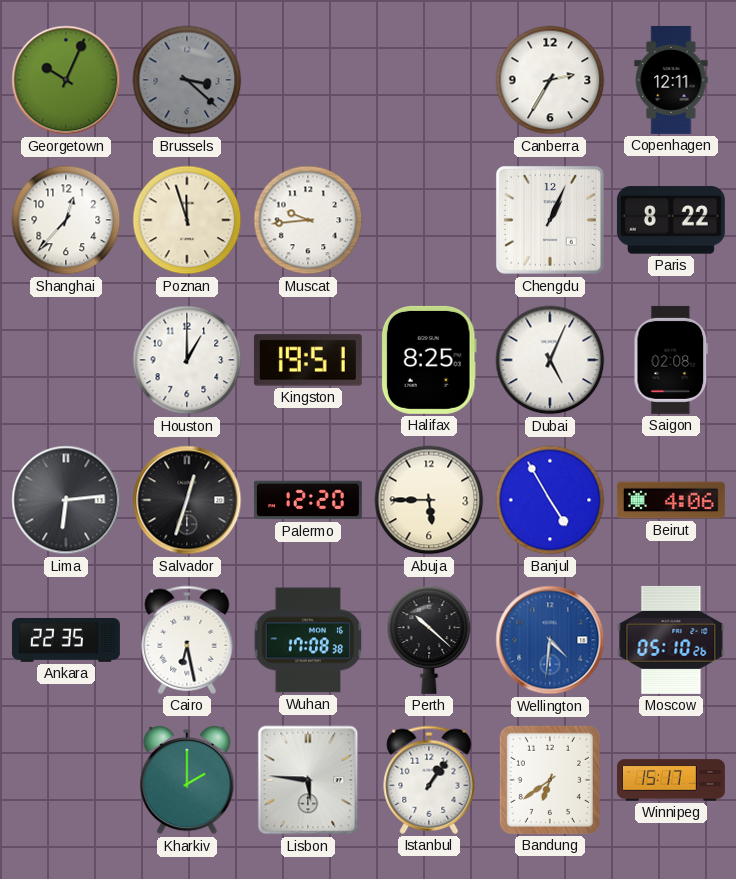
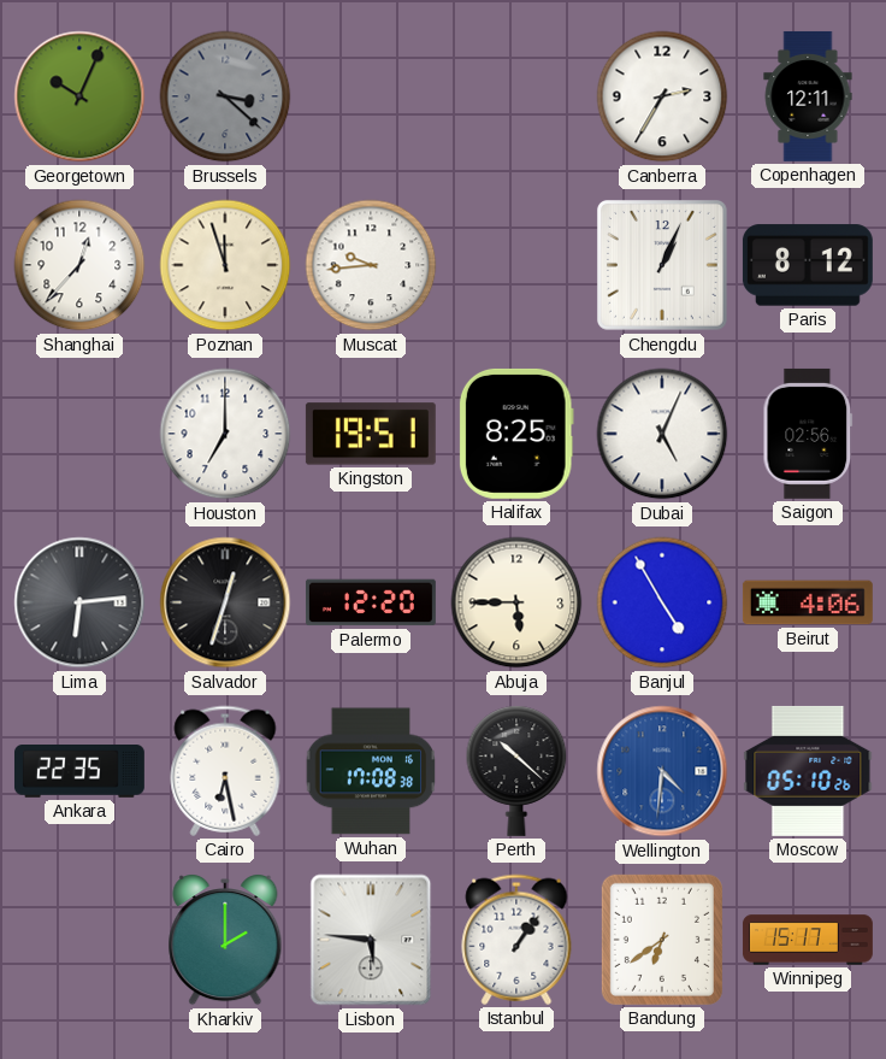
Paris: 8:22 -> 8:12
Houston: 1:00 -> 7:00
Saigon: 02:08 -> 02:56
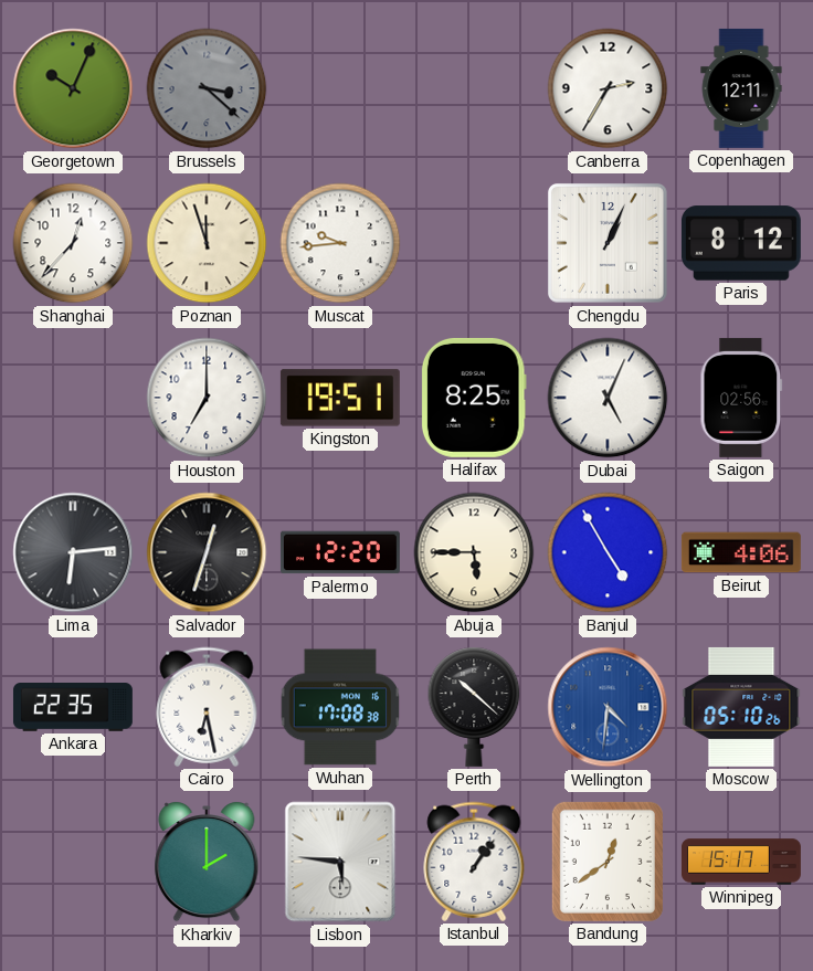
Bandung: 6:39 -> 12:39
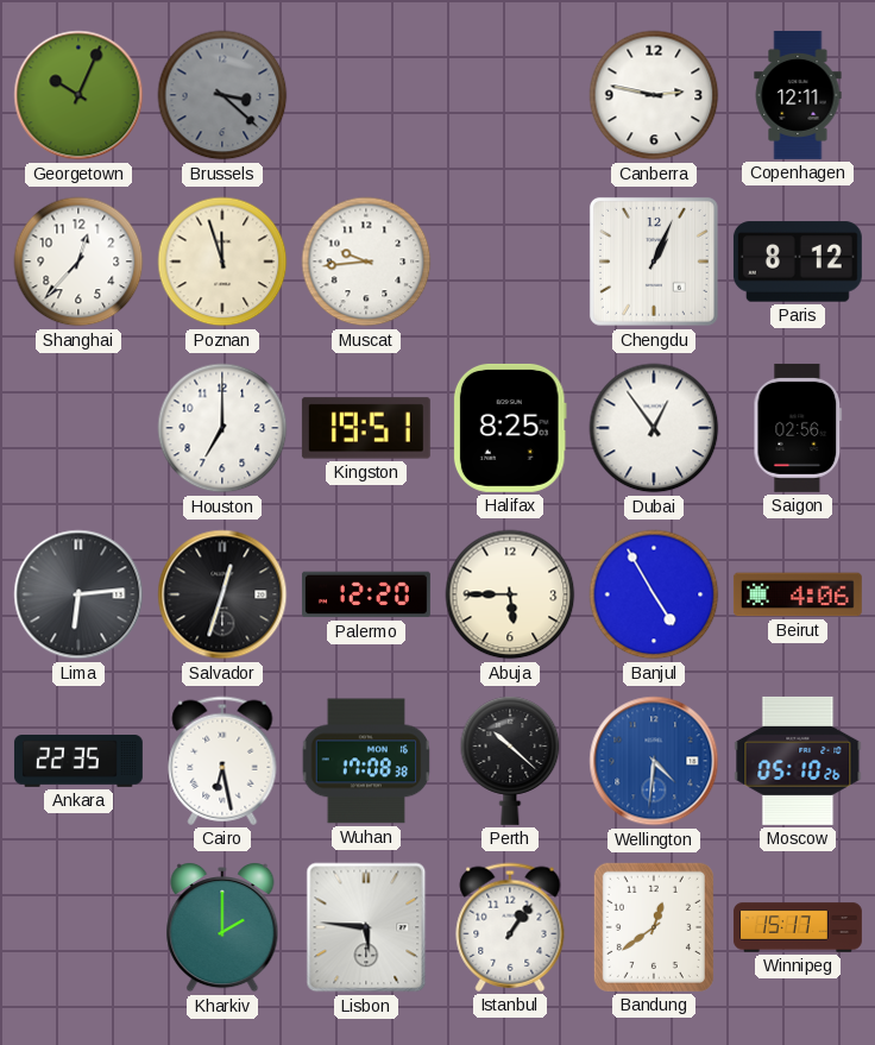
Canberra: 2:35 -> 2:47
Dubai: 5:04 -> 12:54
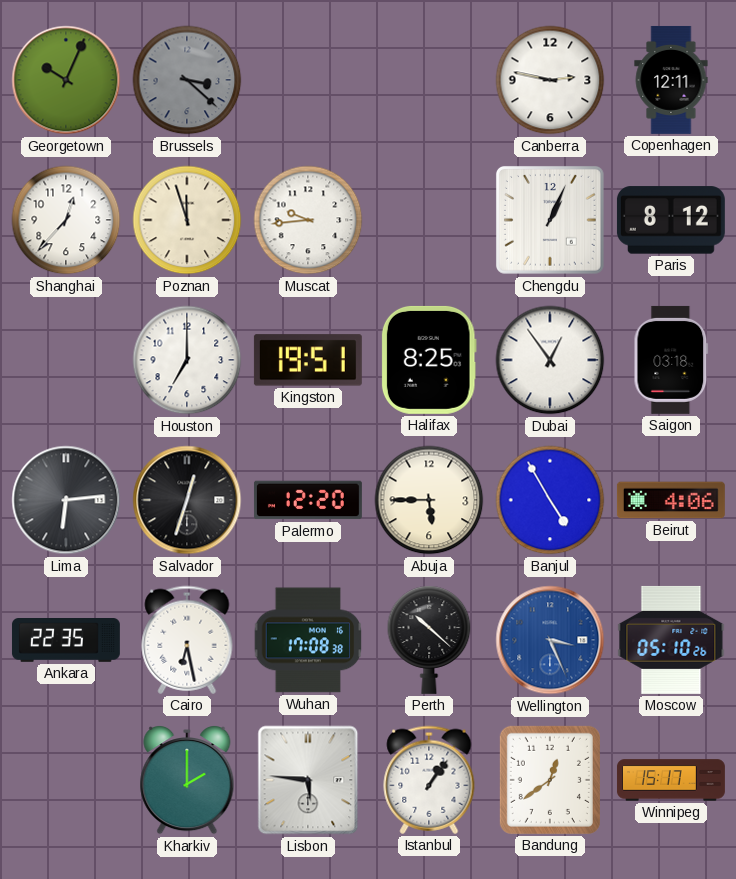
Saigon: 02:56 -> 03:18
Wellington: 4:31 -> 3:26
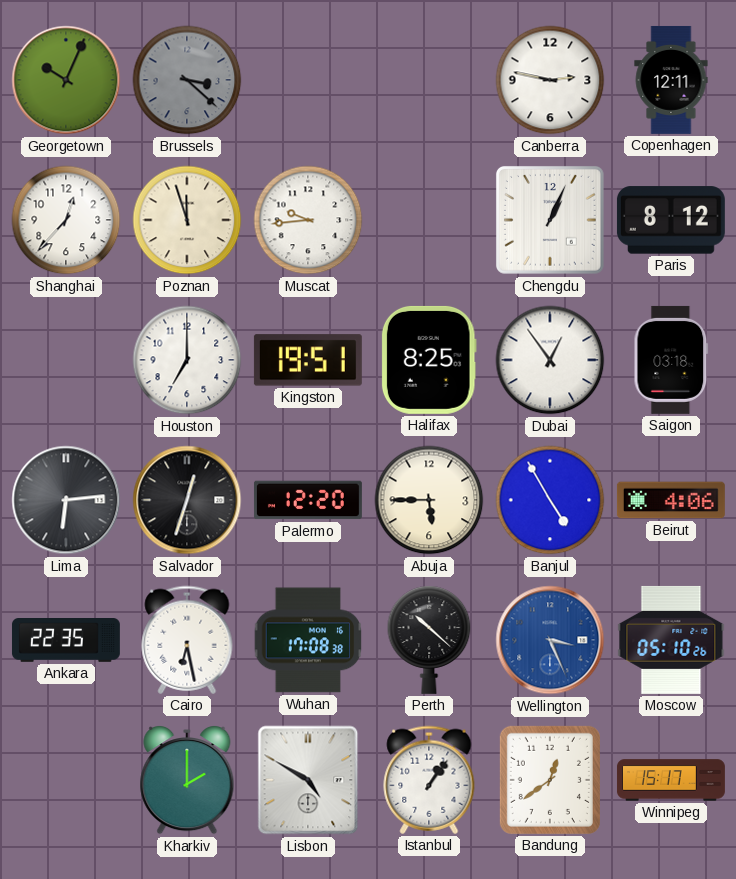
Lisbon: 5:46 -> 4:50
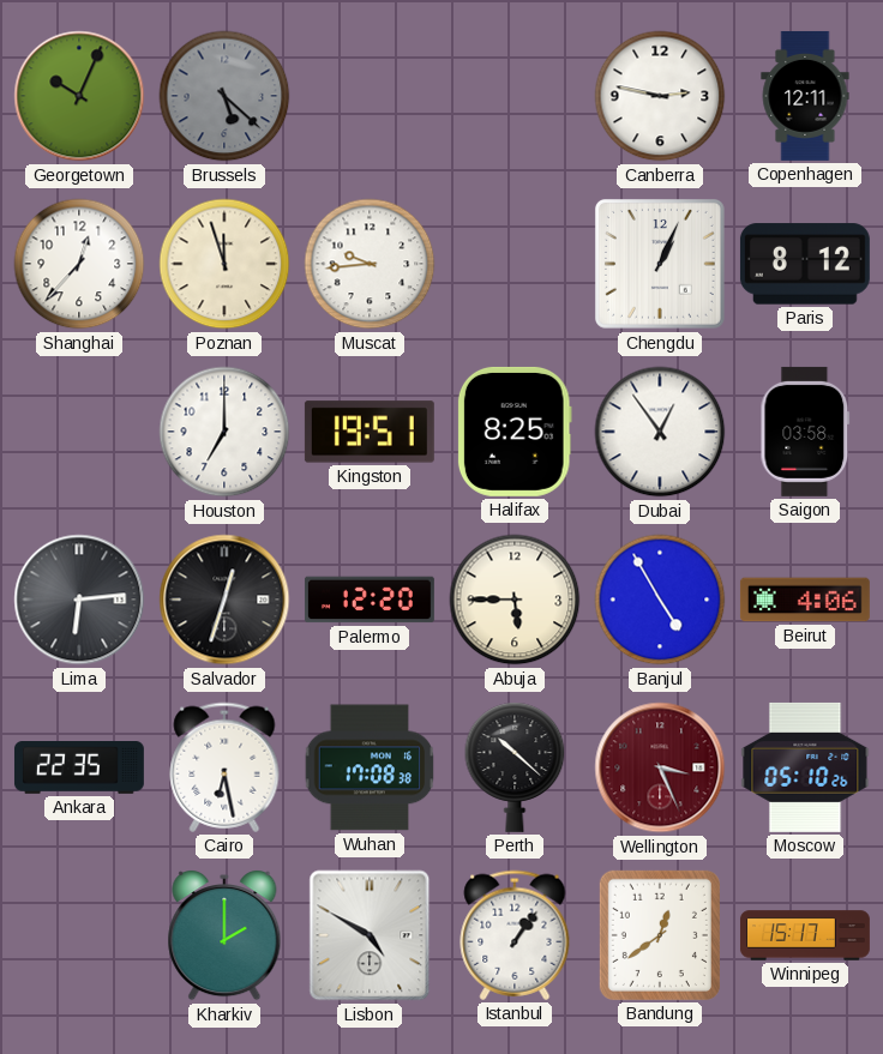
Brussels: 3:22 -> 5:22
Saigon: 03:18 -> 03:58
Wellington dial: blue -> burgundy
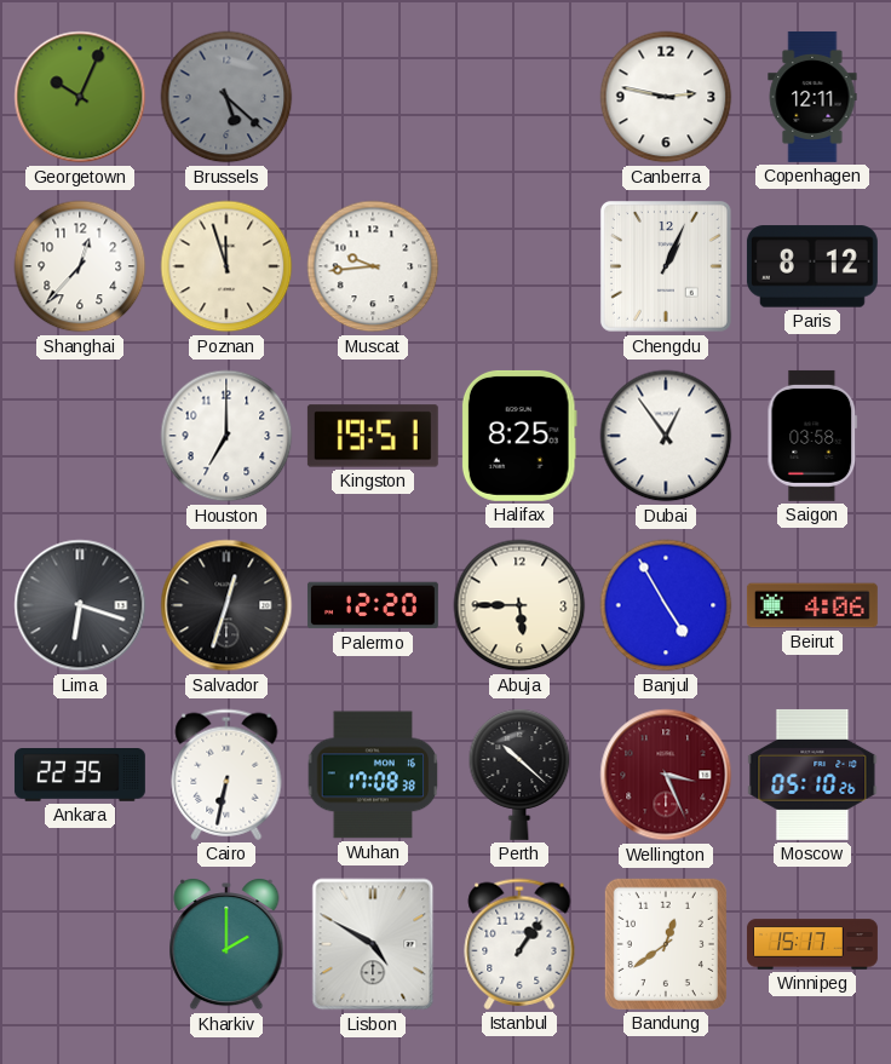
Lima: 6:14 -> 6:18
Cairo: 6:28 -> 6:32
